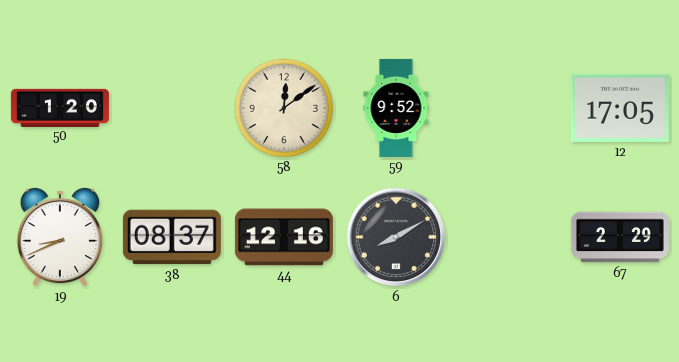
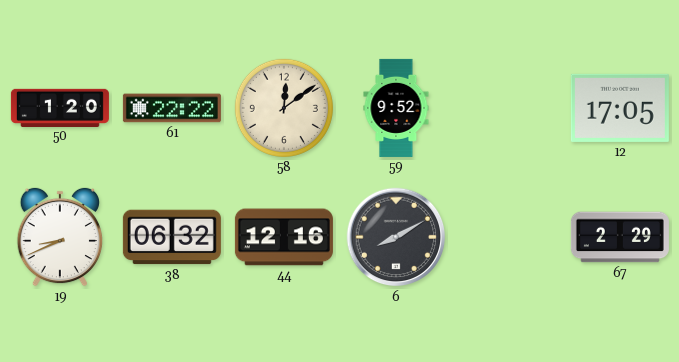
61: none -> 22:22
38: 08:37 -> 06:32
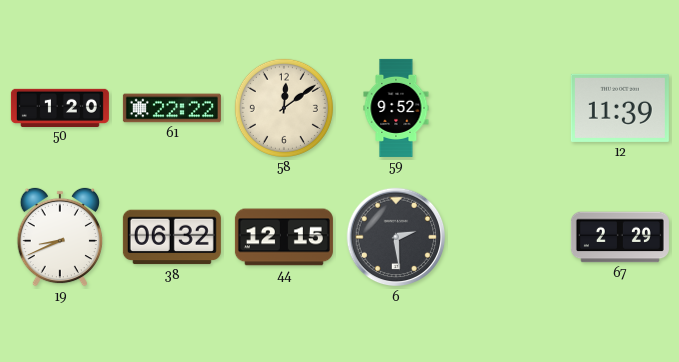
12: 17:05 -> 11:39
44: 12:16 -> 12:15
6: 8:10 -> 2:29
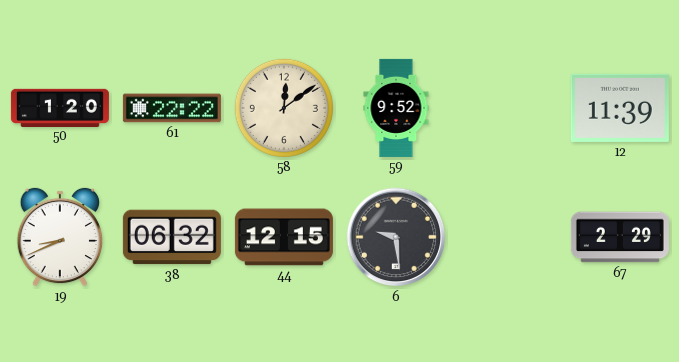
6: 2:29 -> 9:29
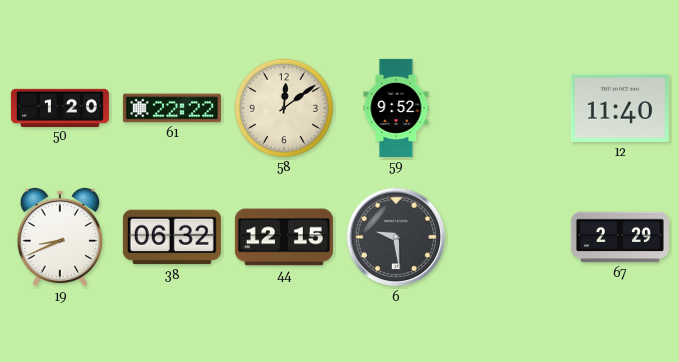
12: 11:39 -> 11:40
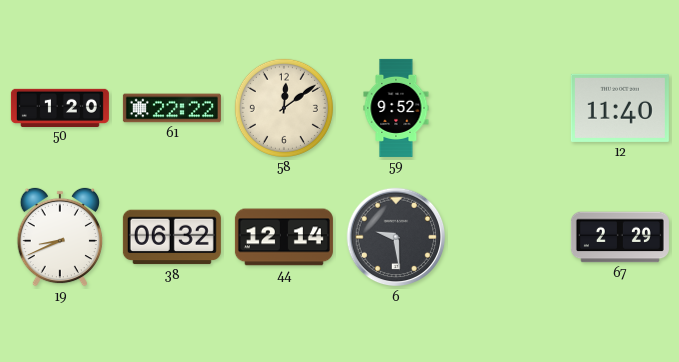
44: 12:15 -> 12:14
